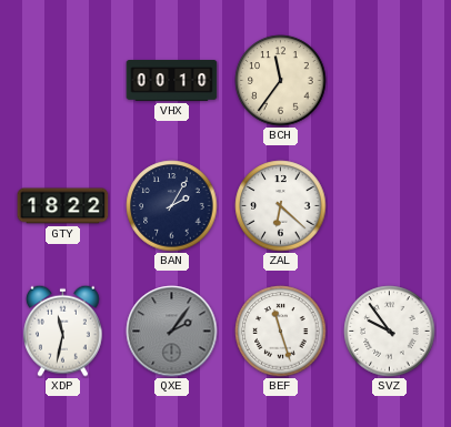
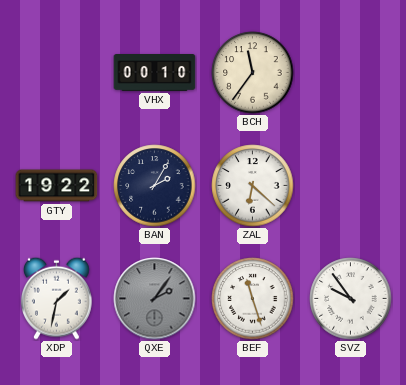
GTY: 18:22 -> 19:22
XDP: 11:32 -> 1:32
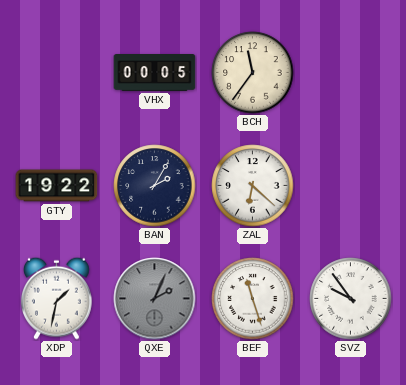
VHX: 00:10 -> 00:05
QXE: 2:06 -> 2:04
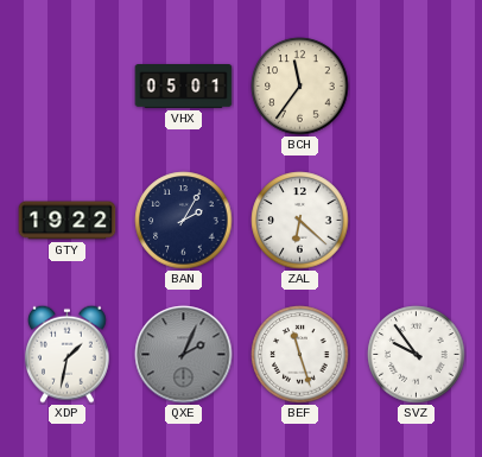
VHX: 00:05 -> 05:01
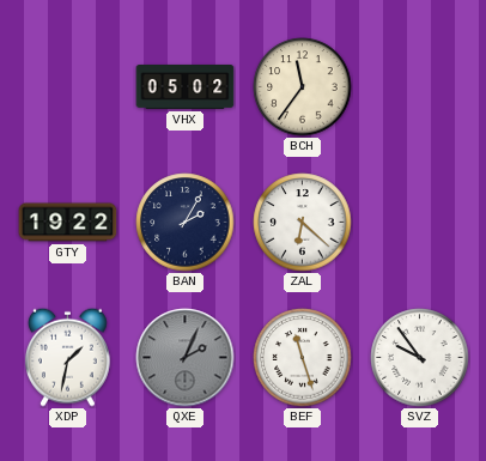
VHX: 05:01 -> 05:02
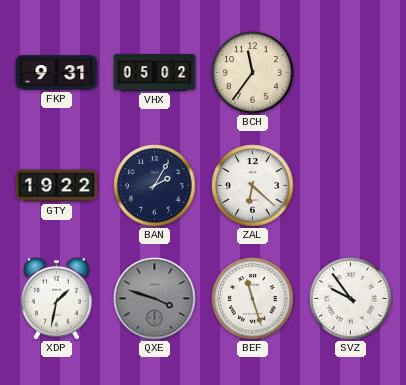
FKP: none -> 9:31
QXE: 2:04 -> 3:48
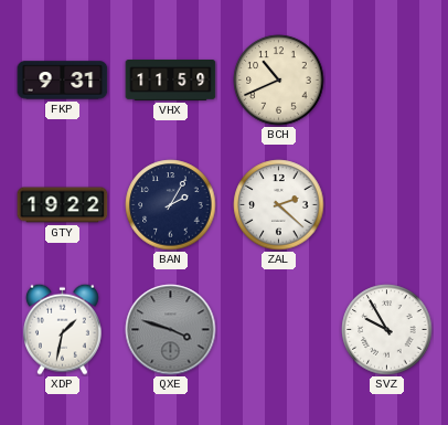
VHX: 05:02 -> 11:59
BCH: 11:36 -> 10:41
ZAL: 6:22 -> 2:22
BEF: 11:27 -> none
SVZ: 9:54 -> 9:55
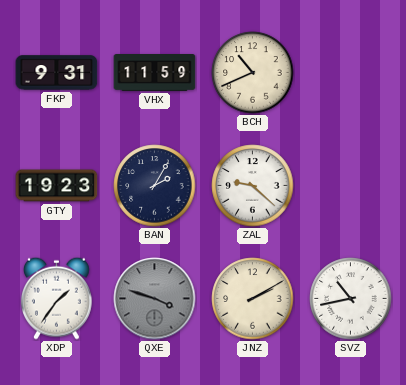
GTY: 19:22 -> 19:23
ZAL: 2:22 -> 9:22
XDP: 1:32 -> 1:36
JNZ: none -> 2:10
SVZ: 9:55 -> 10:43
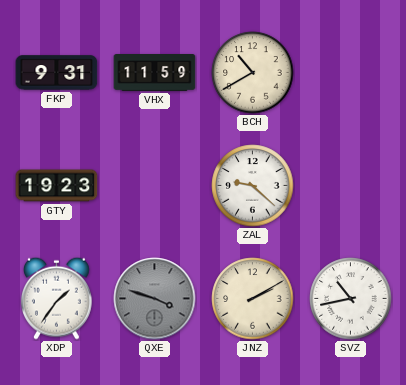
BCH: 10:41 -> 10:40
BAN: 2:05 -> none
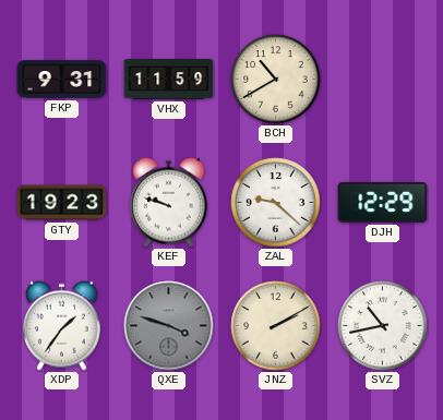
KEF: none -> 9:48
DJH: none -> 12:29
